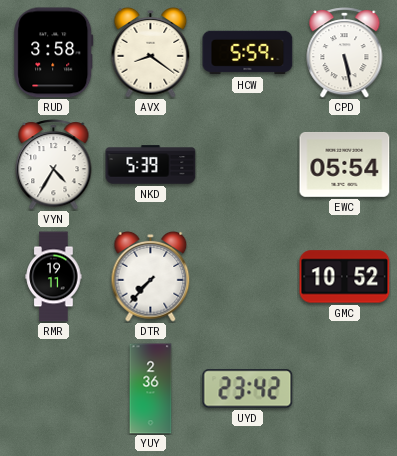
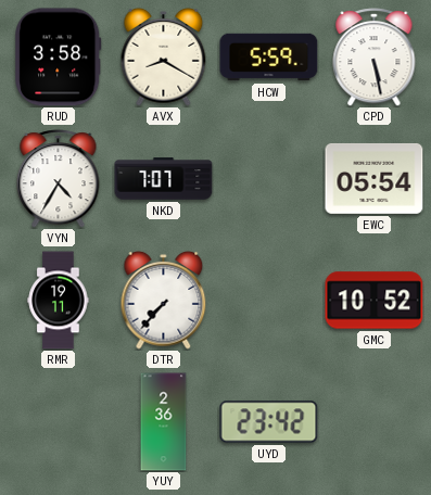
AVX: 8:21 -> 8:20
NKD: 5:39 -> 7:07
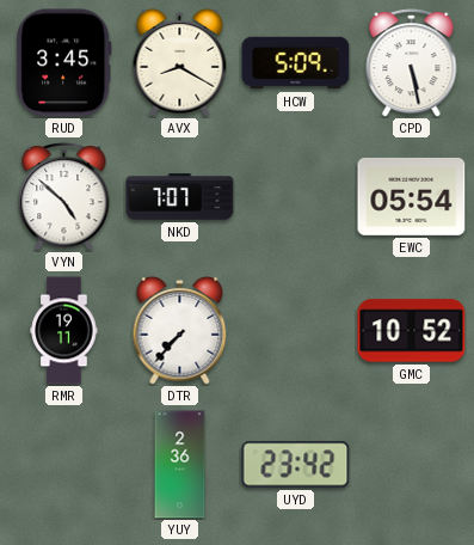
RUD: 3:58 -> 3:45
HCW: 5:59 -> 5:09
VYN: 4:35 -> 4:52
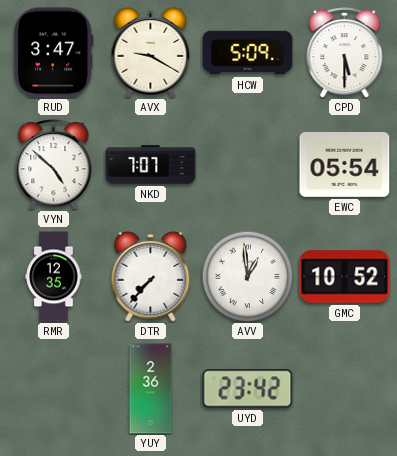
RUD: 3:45 -> 3:47
AVX: 8:20 -> 9:20
CPD: 5:28 -> 5:30
RMR: 19:11 -> 12:35
AVV: none -> 12:59
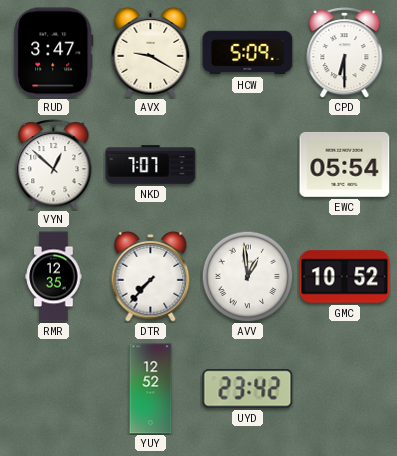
CPD: 5:30 -> 6:30
VYN: 4:52 -> 12:52
YUY: 2:36 -> 12:52
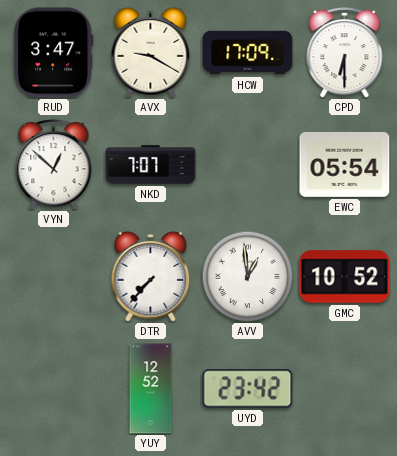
HCW: 5:09 -> 17:09
RMR: 12:35 -> none
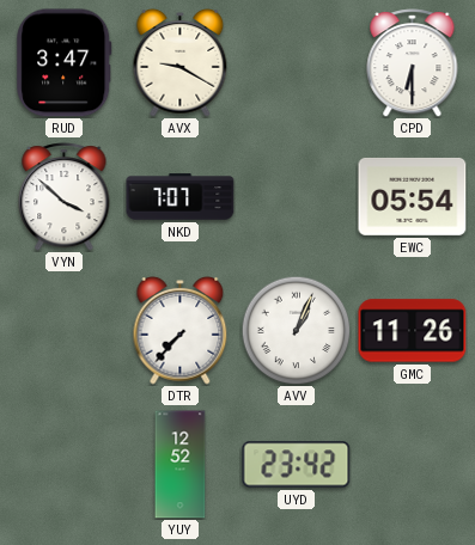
HCW: 17:09 -> none
VYN: 12:52 -> 3:52
AVV: 12:59 -> 1:04
GMC: 10:52 -> 11:26
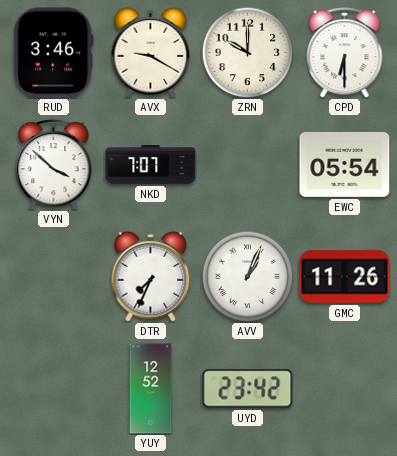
RUD: 3:47 -> 3:46
ZRN: none -> 10:00
DTR: 7:37 -> 7:34
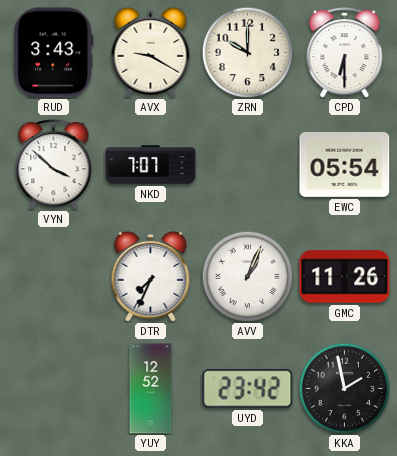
RUD: 3:46 -> 3:43
KKA: none -> 1:58
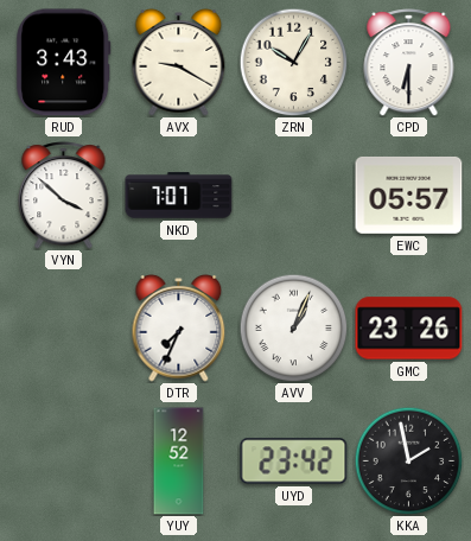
ZRN: 10:00 -> 10:05
EWC: 05:54 -> 05:57
GMC: 11:26 -> 23:26
